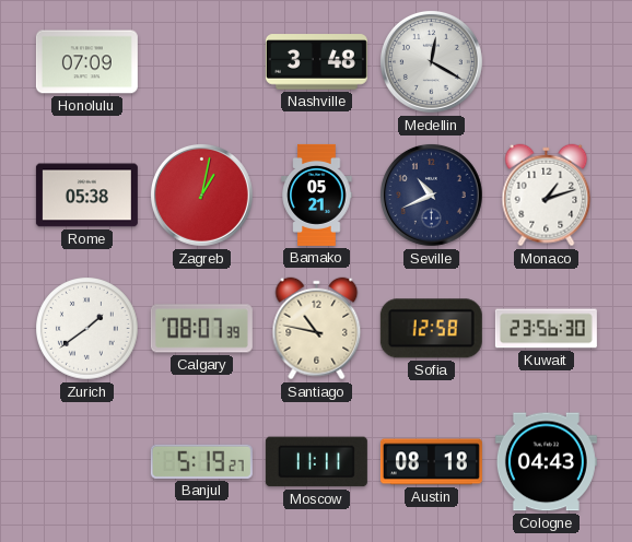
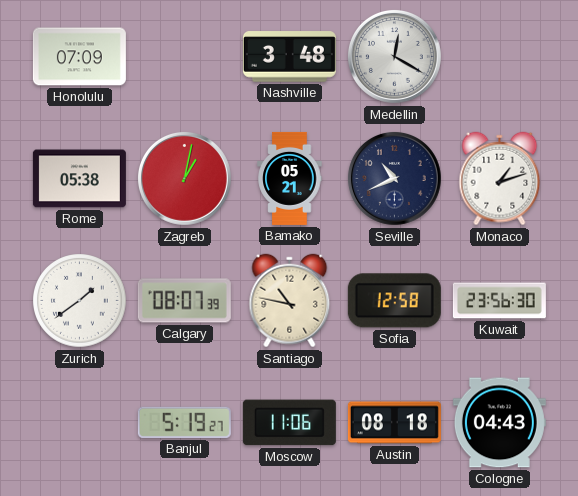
Moscow: 11:11 -> 11:06
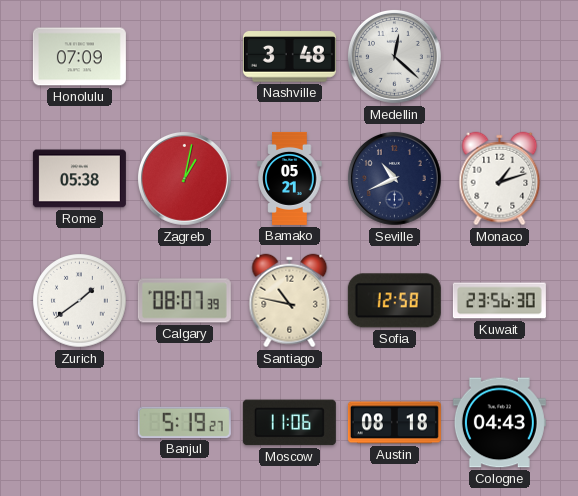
Medellin: 12:20 -> 12:22
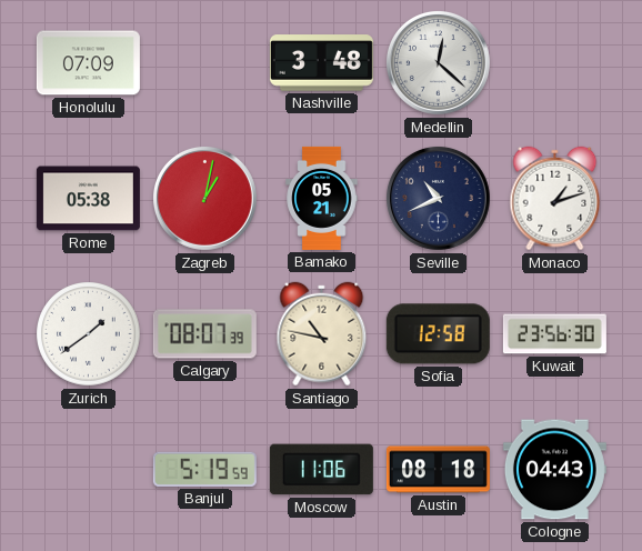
Banjul: 5:19:27 -> 5:19:59
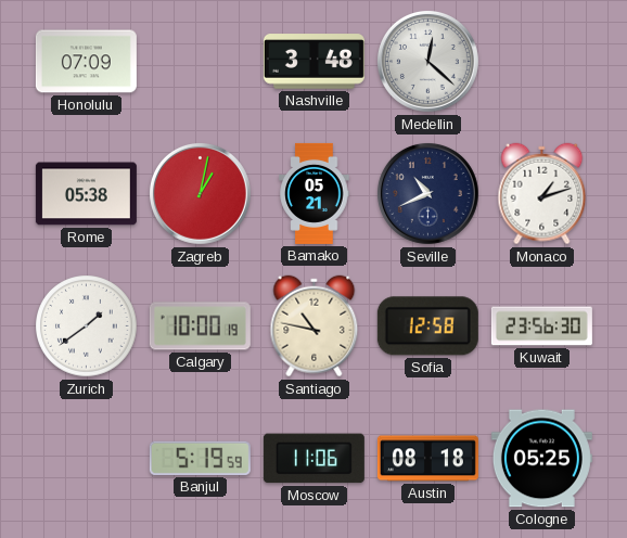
Calgary: 08:07 -> 10:00
Cologne: 04:43 -> 05:25
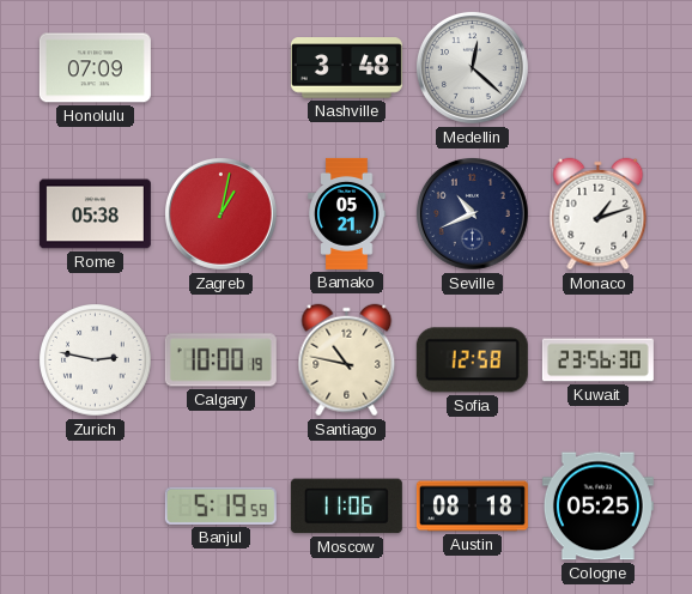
Zurich: 1:39 -> 2:47
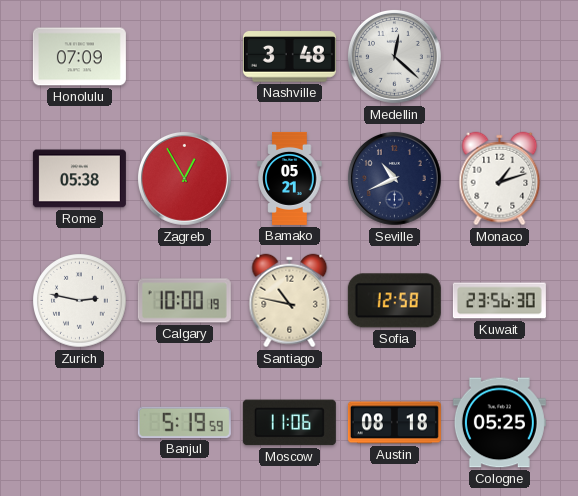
Zagreb: 1:02 -> 12:55
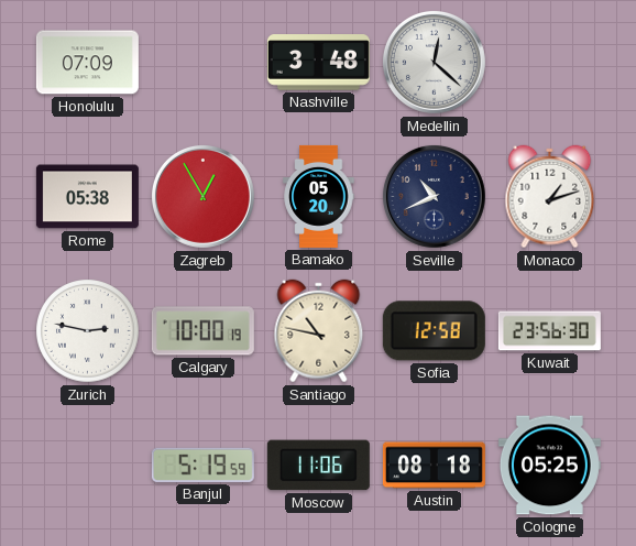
Bamako: 05:21 -> 05:20
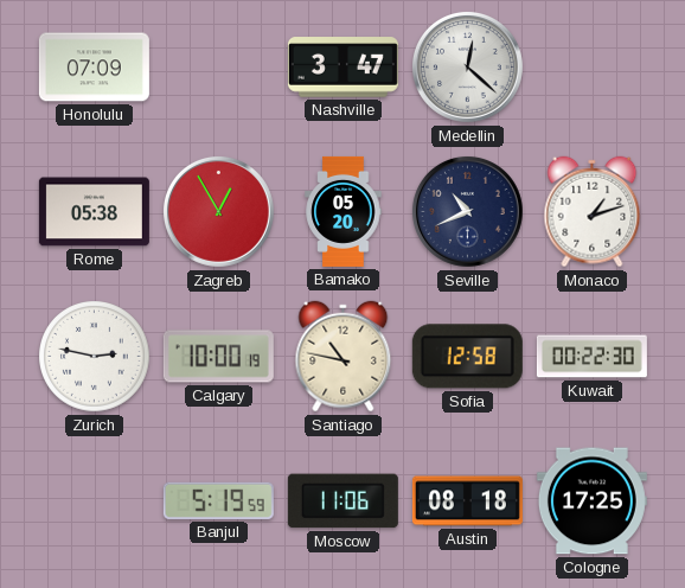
Nashville: 3:48 -> 3:47
Kuwait: 23:56 -> 00:22
Cologne: 05:25 -> 17:25
